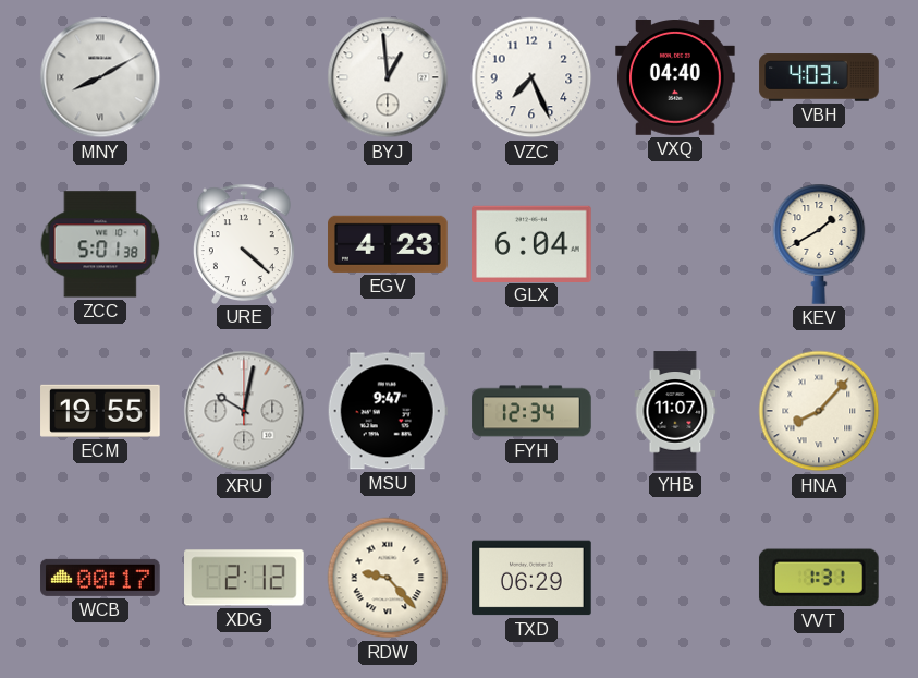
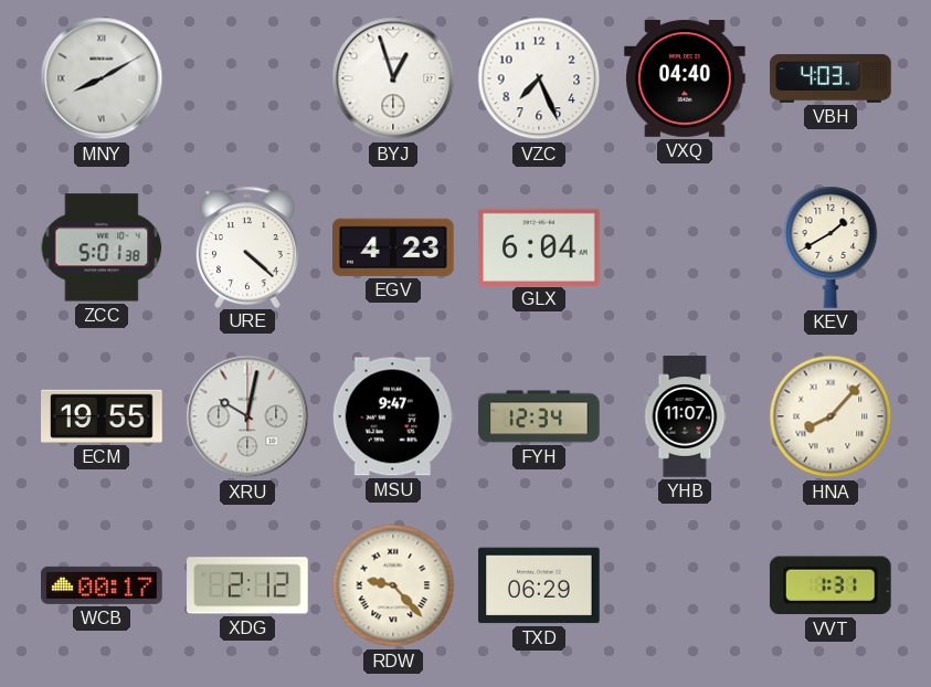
BYJ: 12:59 -> 12:57
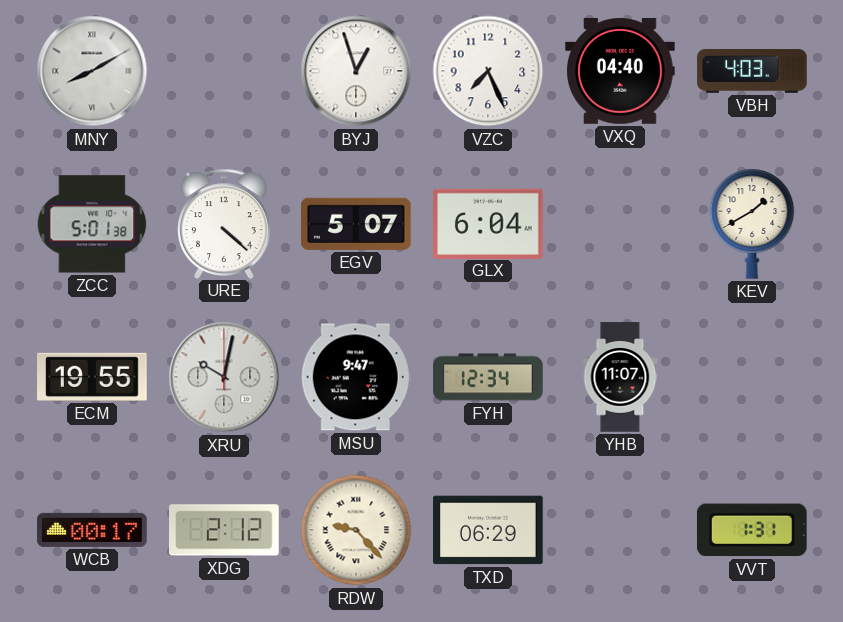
EGV: 4:23 -> 5:07
HNA: 8:07 -> none
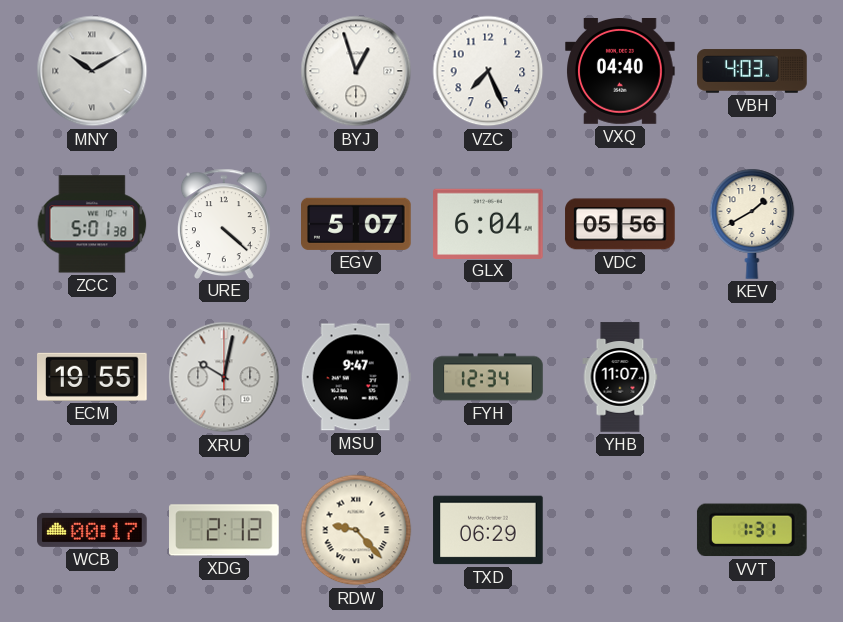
MNY: 8:10 -> 10:10
VDC: none -> 05:56
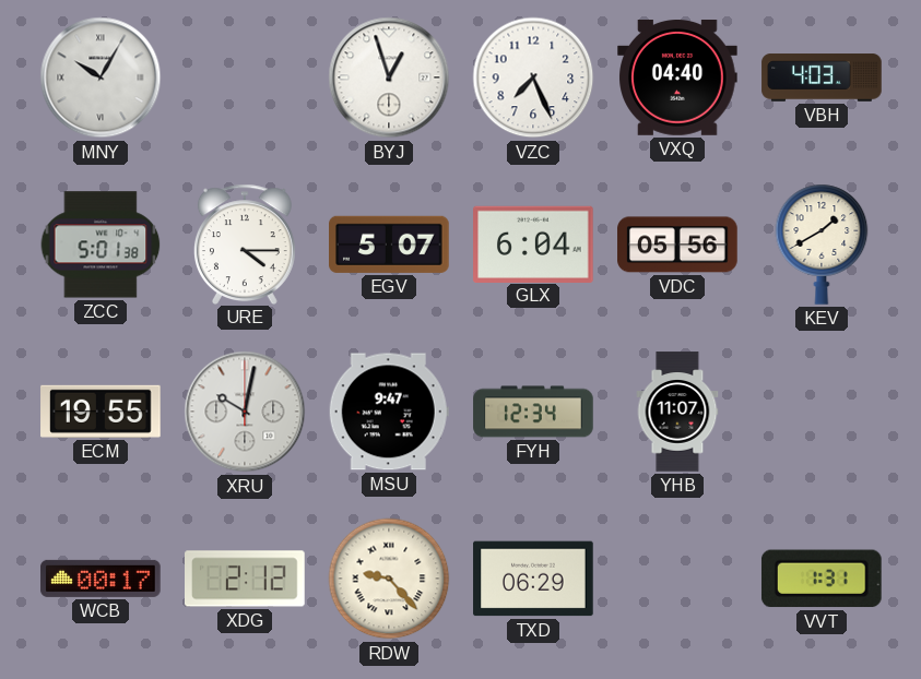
MNY: 10:10 -> 10:05
URE: 4:22 -> 4:15
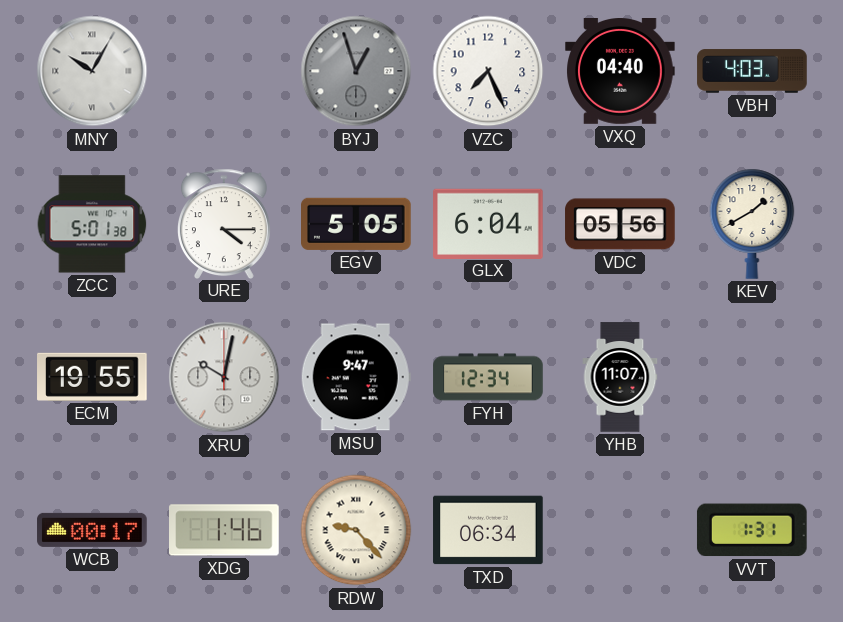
BYJ dial: white -> grey
EGV: 5:07 -> 5:05
XDG: 2:12 -> 1:46
TXD: 06:29 -> 06:34
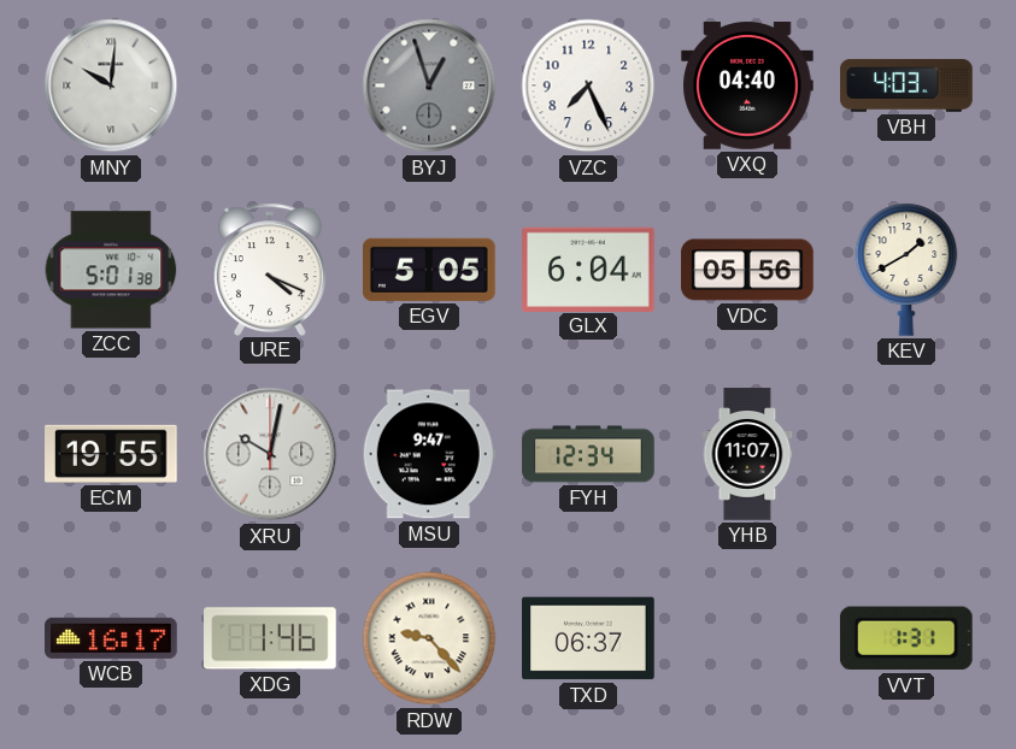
MNY: 10:05 -> 10:01
URE: 4:15 -> 4:19
WCB: 00:17 -> 16:17
TXD: 06:34 -> 06:37
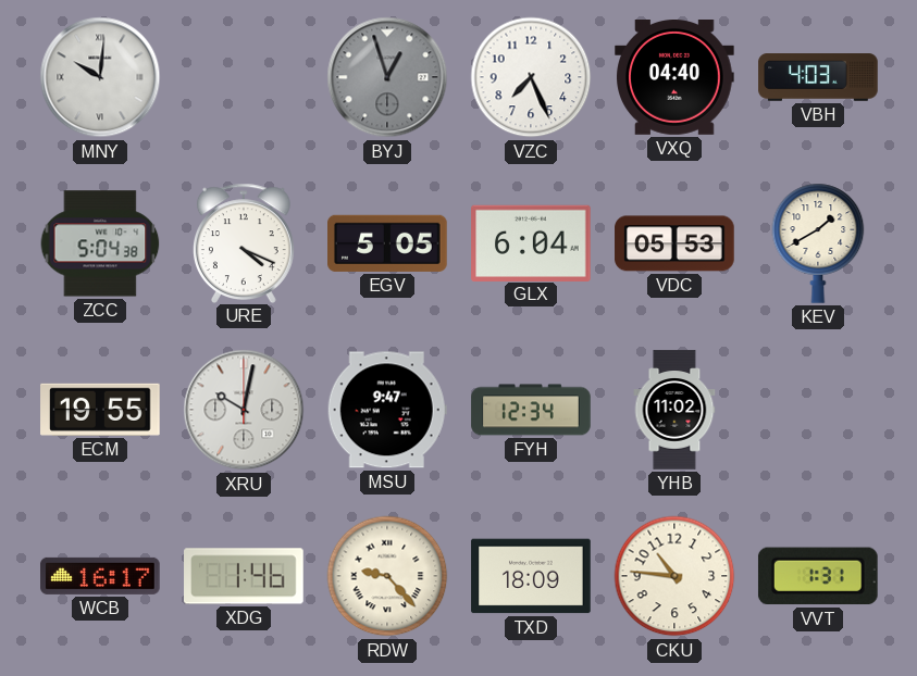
ZCC: 5:01 -> 5:04
VDC: 05:56 -> 05:53
YHB: 11:07 -> 11:02
TXD: 06:37 -> 18:09
CKU: none -> 10:46
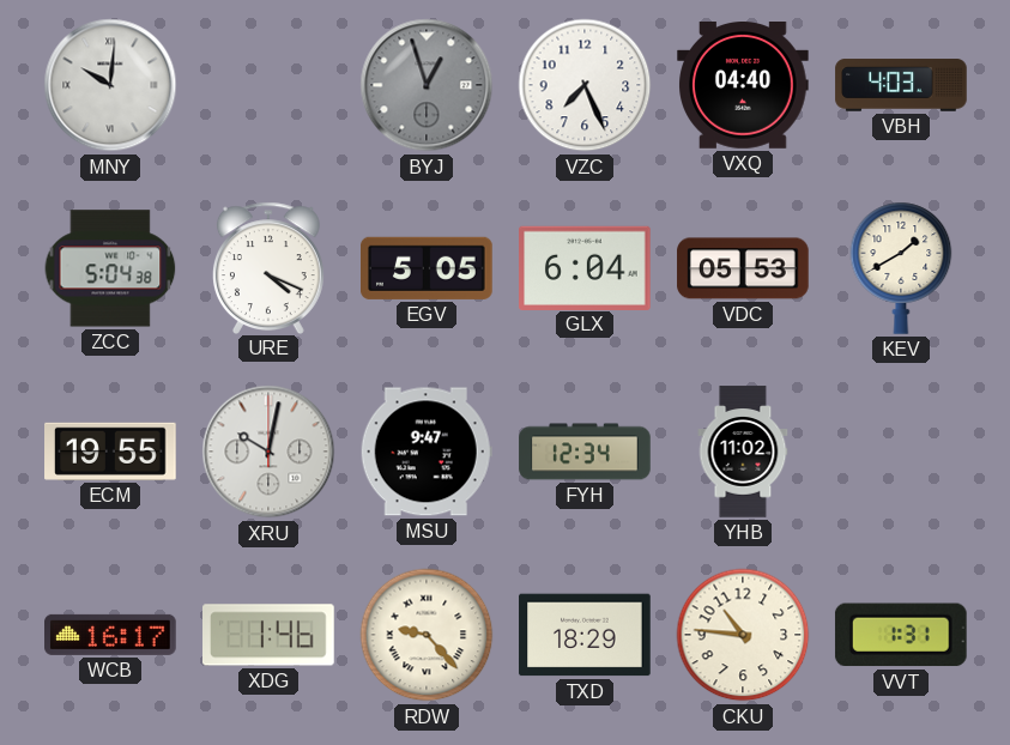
TXD: 18:09 -> 18:29
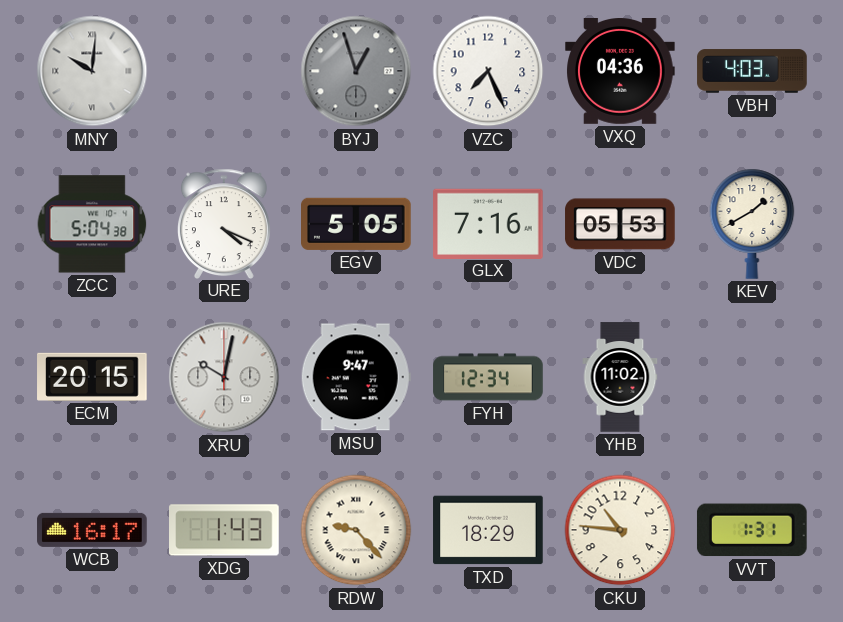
VXQ: 04:40 -> 04:36
GLX: 6:04 -> 7:16
ECM: 19:55 -> 20:15
XDG: 1:46 -> 1:43
